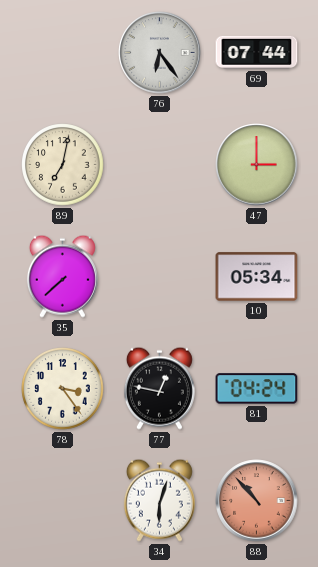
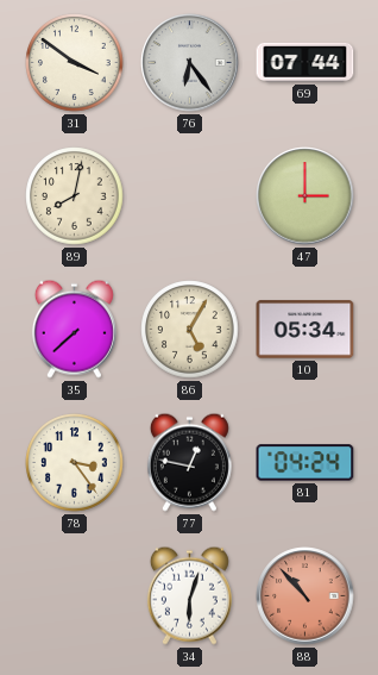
31: none -> 3:51
89: 7:02 -> 8:02
86: none -> 5:05
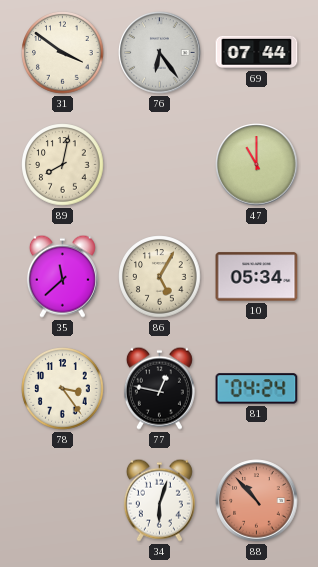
47: 3:00 -> 11:00
35: 7:38 -> 11:38
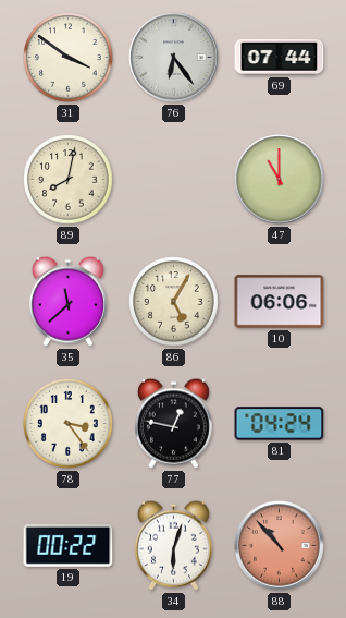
10: 05:34 -> 06:06
19: none -> 00:22
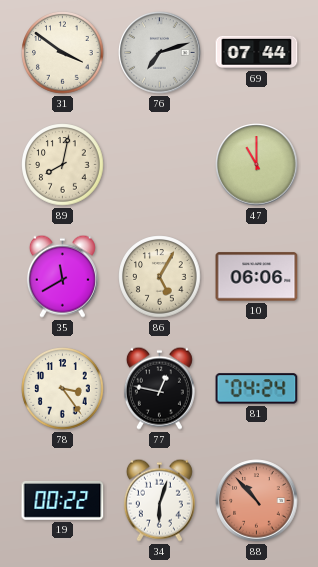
76: 6:24 -> 7:12
35: 11:38 -> 11:40
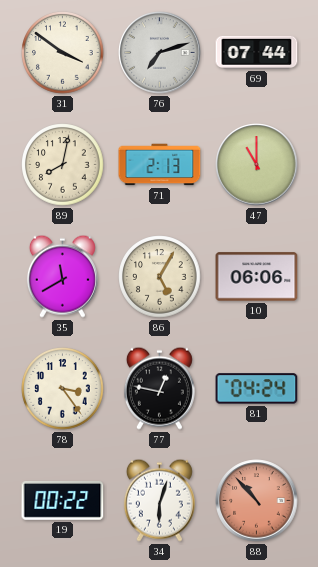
71: none -> 2:13
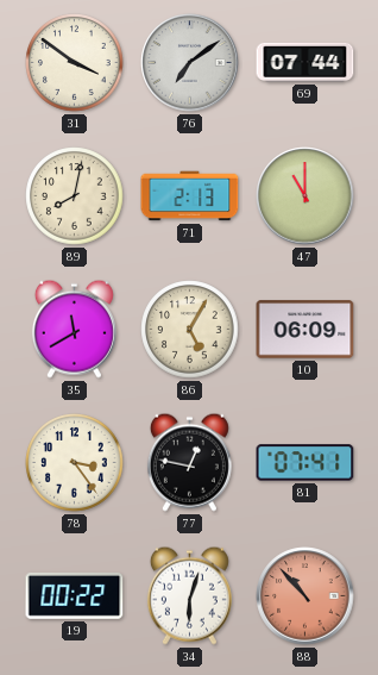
76: 7:12 -> 7:09
10: 06:06 -> 06:09
81: 04:24 -> 07:41
